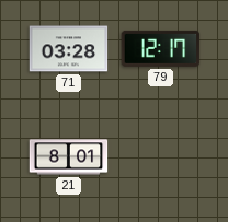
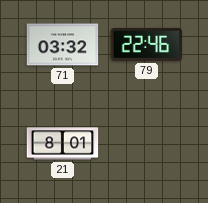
71: 03:28 -> 03:32
79: 12:17 -> 22:46
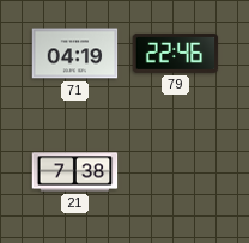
71: 03:32 -> 04:19
21: 8:01 -> 7:38
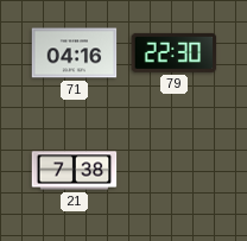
71: 04:19 -> 04:16
79: 22:46 -> 22:30
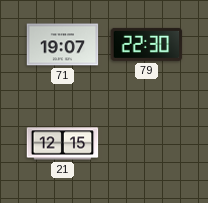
71: 04:16 -> 19:07
21: 7:38 -> 12:15
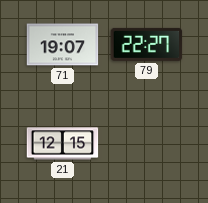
79: 22:30 -> 22:27
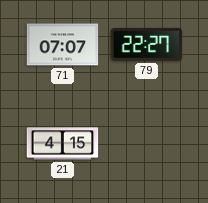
71: 19:07 -> 07:07
21: 12:15 -> 4:15
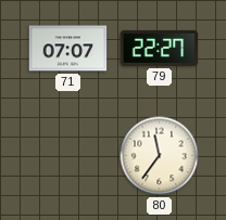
21: 4:15 -> none
80: none -> 11:36
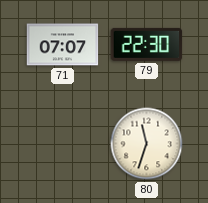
79: 22:27 -> 22:30
80: 11:36 -> 11:33
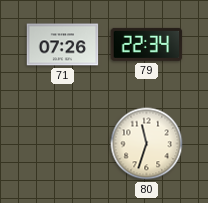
71: 07:07 -> 07:26
79: 22:30 -> 22:34
